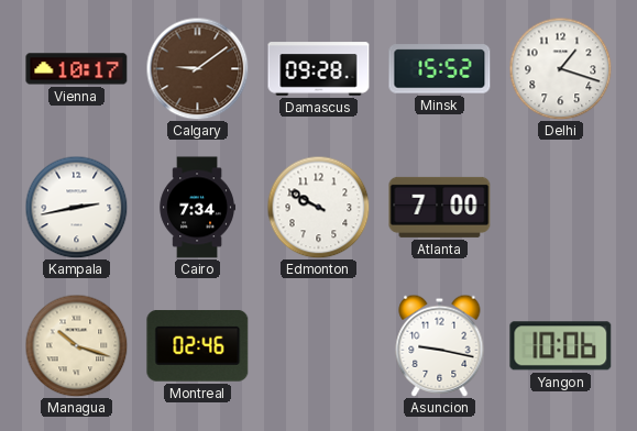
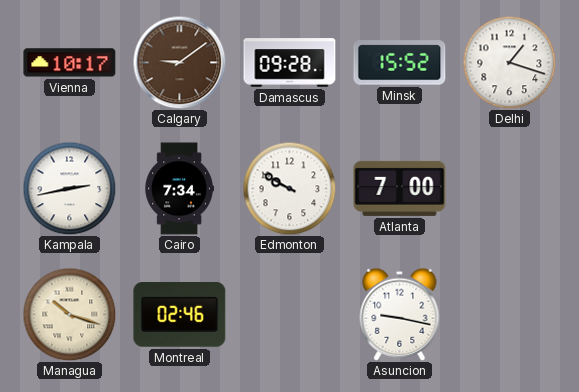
Yangon: 10:06 -> none
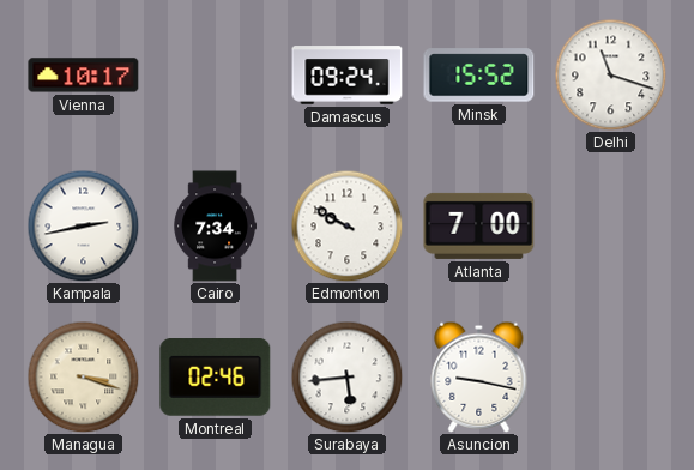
Calgary: 9:09 -> none
Damascus: 09:28 -> 09:24
Delhi: 1:18 -> 11:18
Managua: 10:18 -> 3:18
Surabaya: none -> 5:44
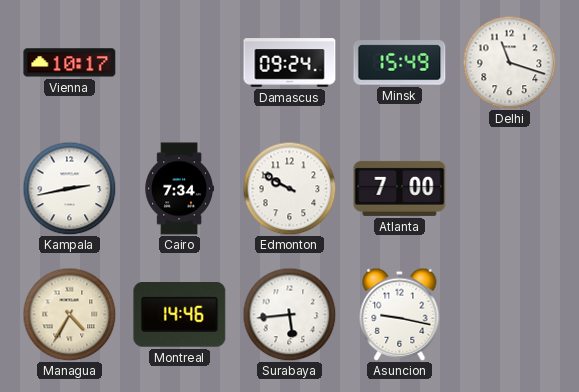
Minsk: 15:52 -> 15:49
Managua: 3:18 -> 4:35
Montreal: 02:46 -> 14:46
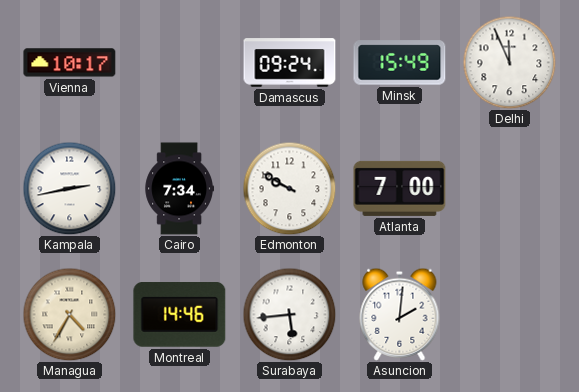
Delhi: 11:18 -> 11:56
Asuncion: 9:17 -> 2:01
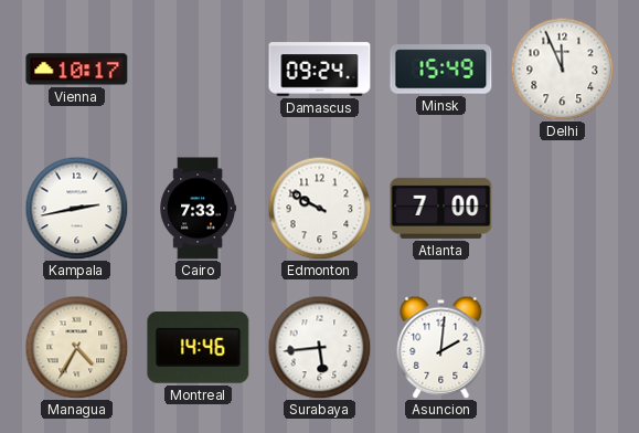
Cairo: 7:34 -> 7:33
